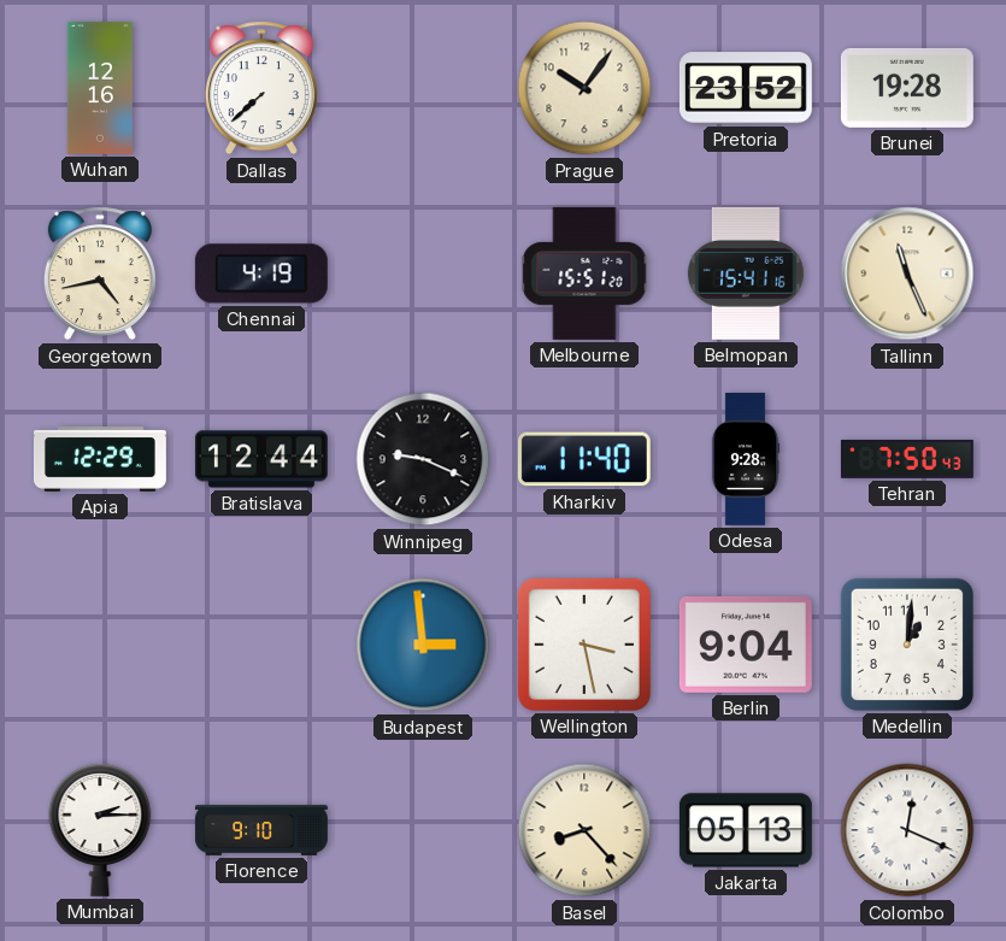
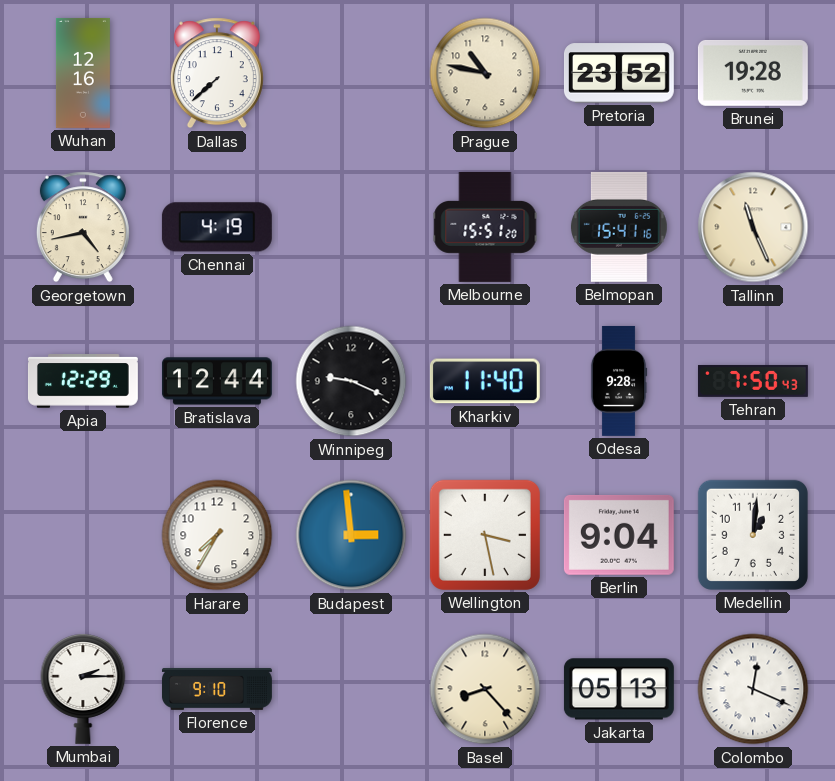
Prague: 10:06 -> 10:47
Harare: none -> 7:35
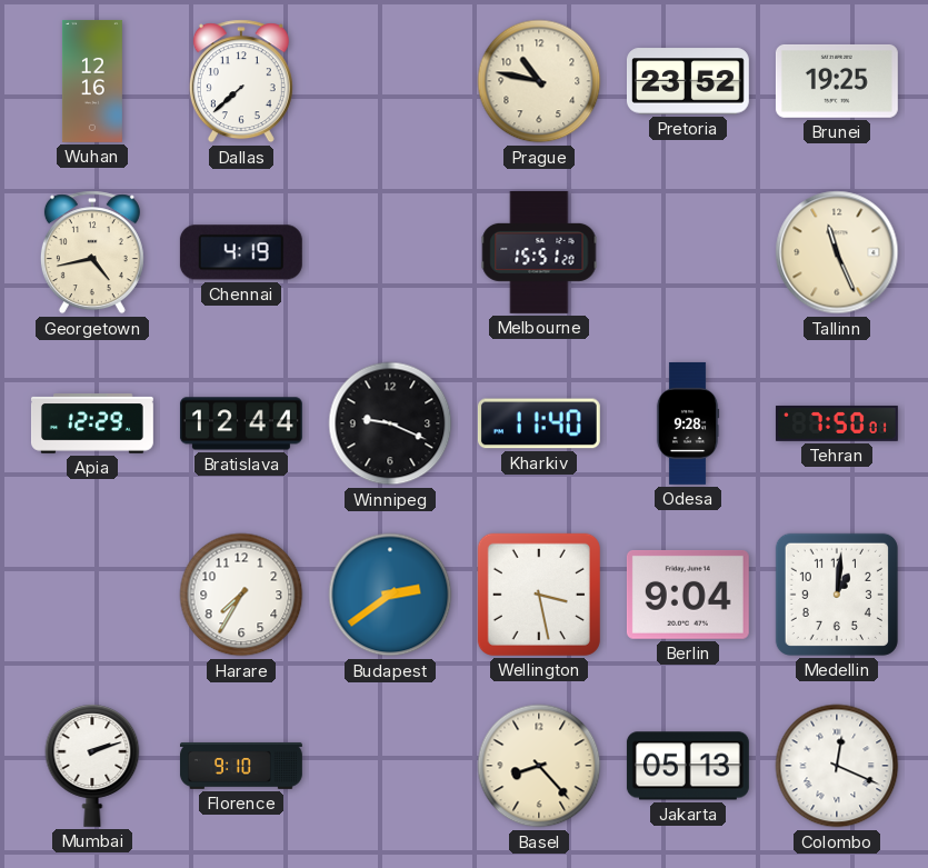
Brunei: 19:28 -> 19:25
Belmopan: 15:41 -> none
Tehran: 7:50:43 -> 7:50:01
Budapest: 2:59 -> 2:39
Mumbai: 2:15 -> 2:12
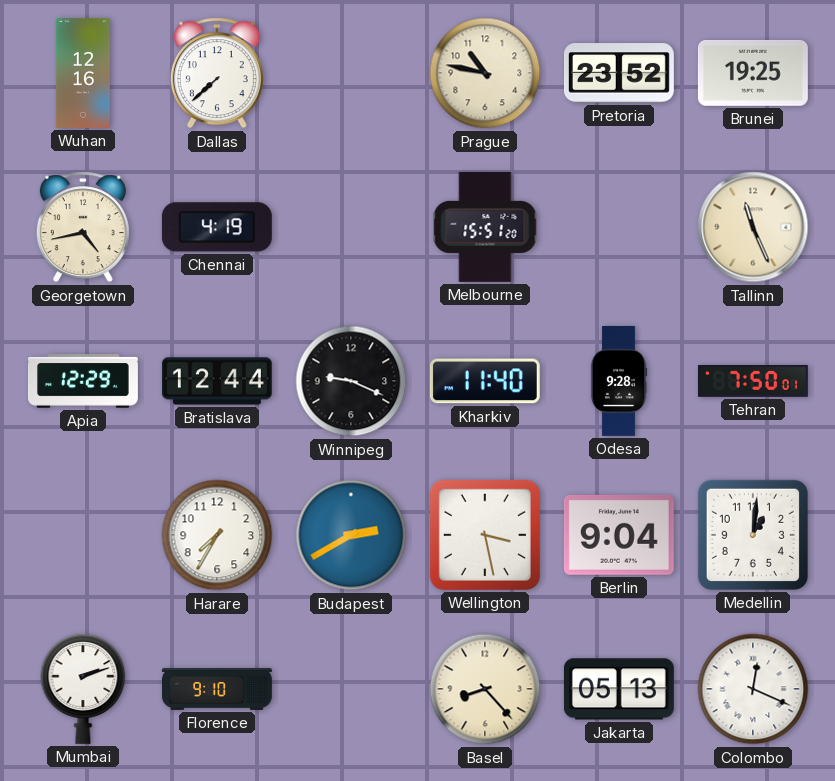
Budapest: 2:39 -> 2:40
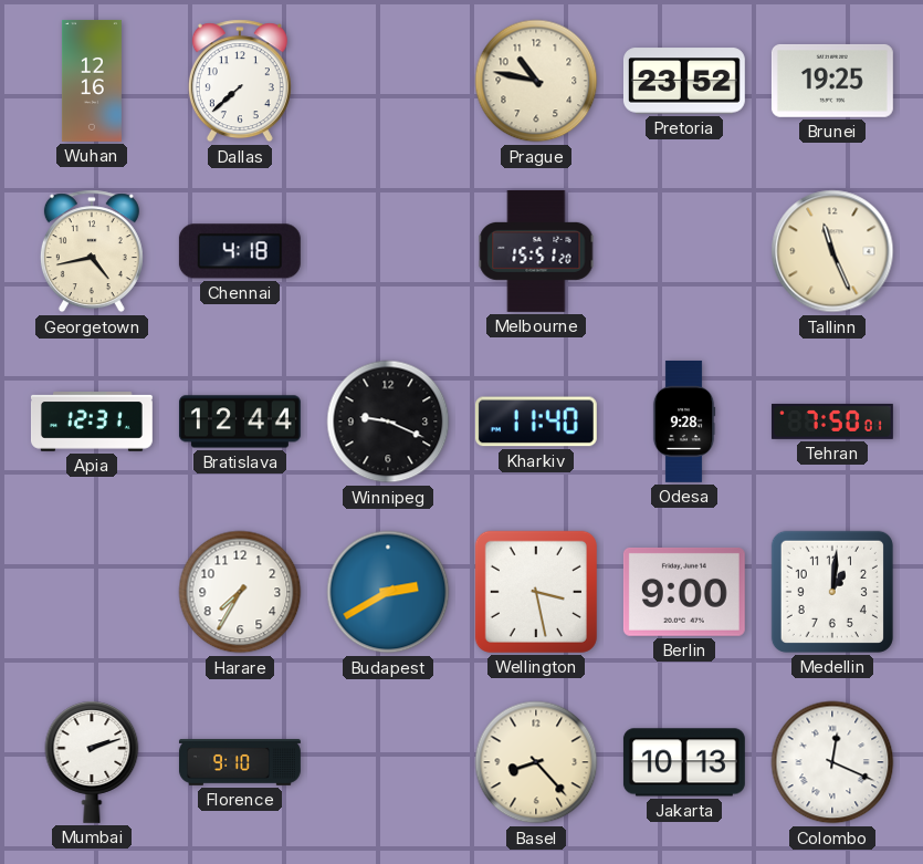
Chennai: 4:19 -> 4:18
Apia: 12:29 -> 12:31
Berlin: 9:04 -> 9:00
Jakarta: 05:13 -> 10:13
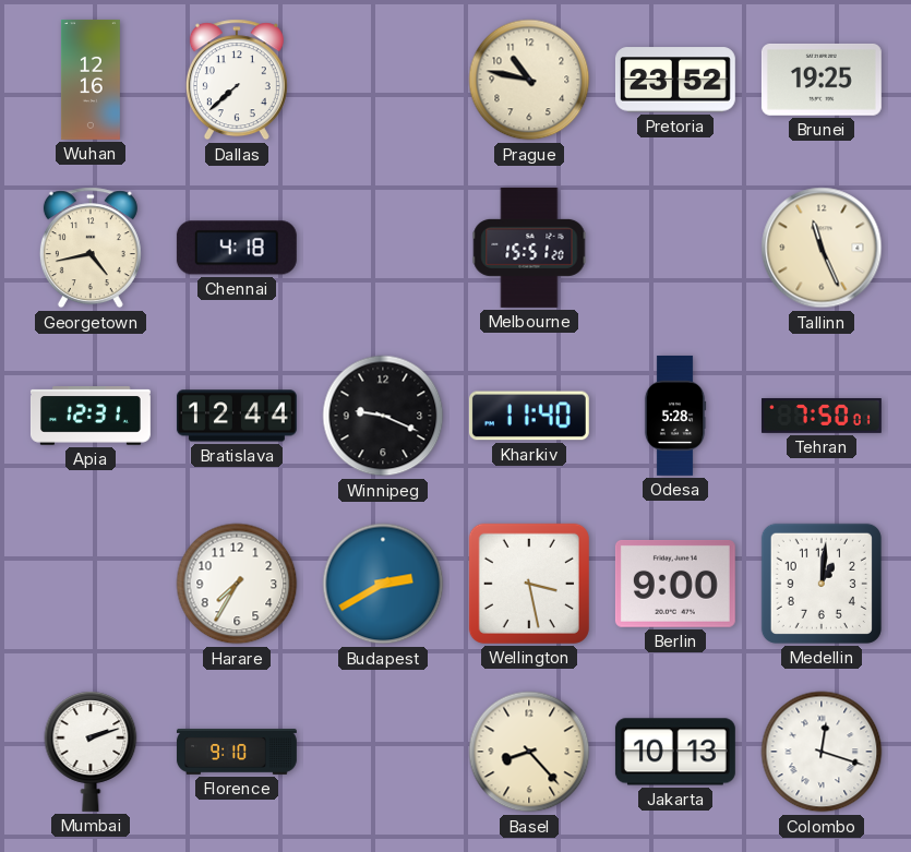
Odesa: 9:28 -> 5:28
Colombo: 12:19 -> 12:18
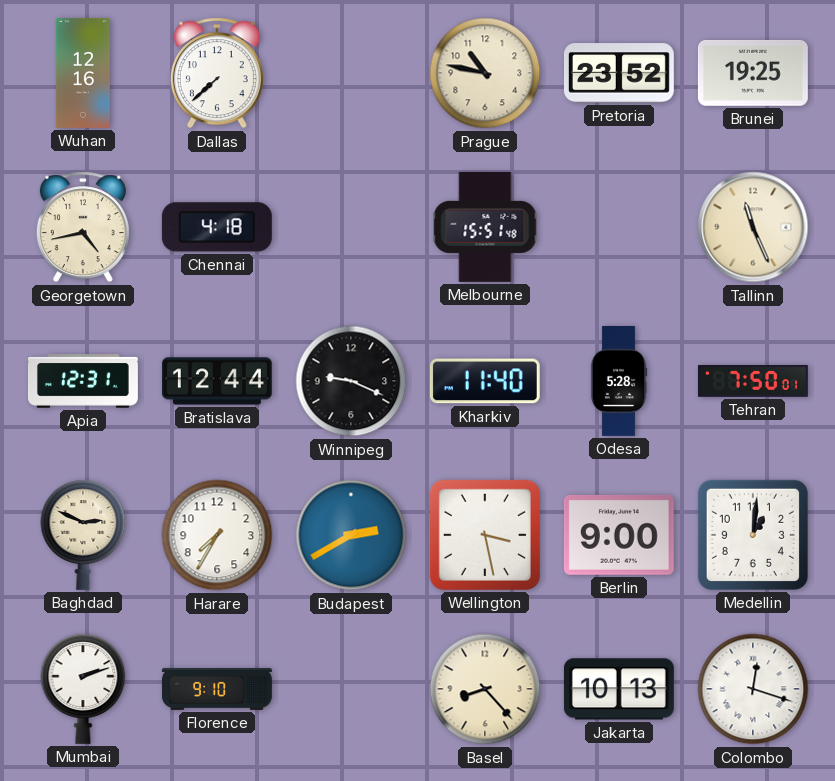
Melbourne: 15:51:20 -> 15:51:48
Baghdad: none -> 2:49
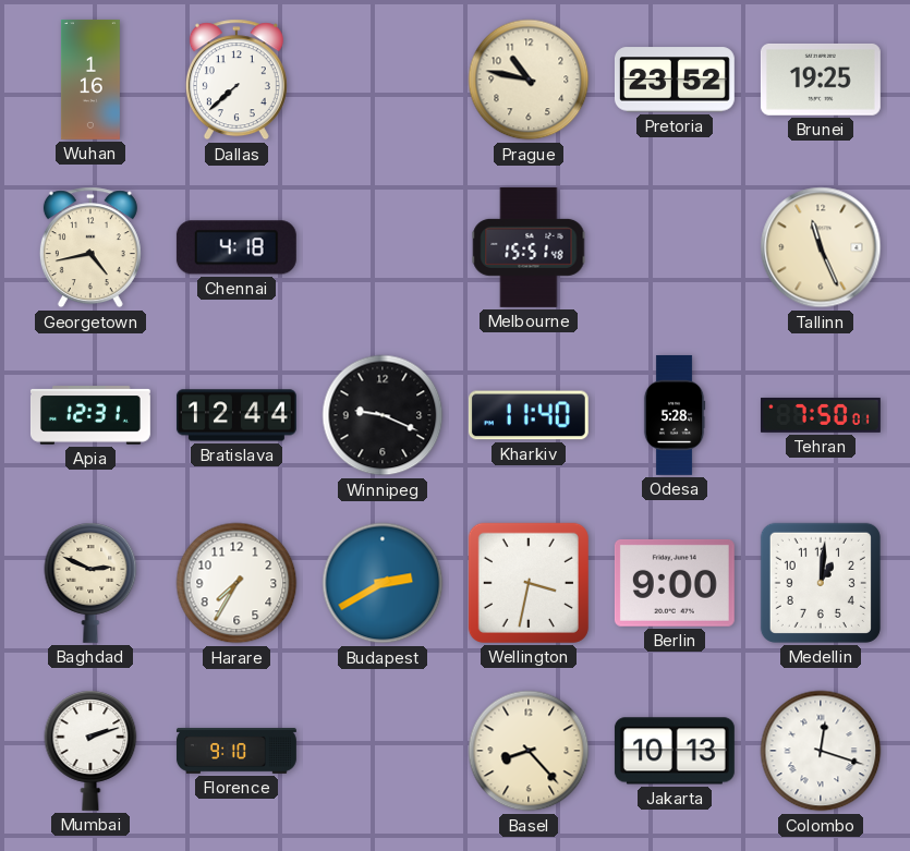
Wuhan: 12:16 -> 1:16
Wellington: 3:28 -> 3:32
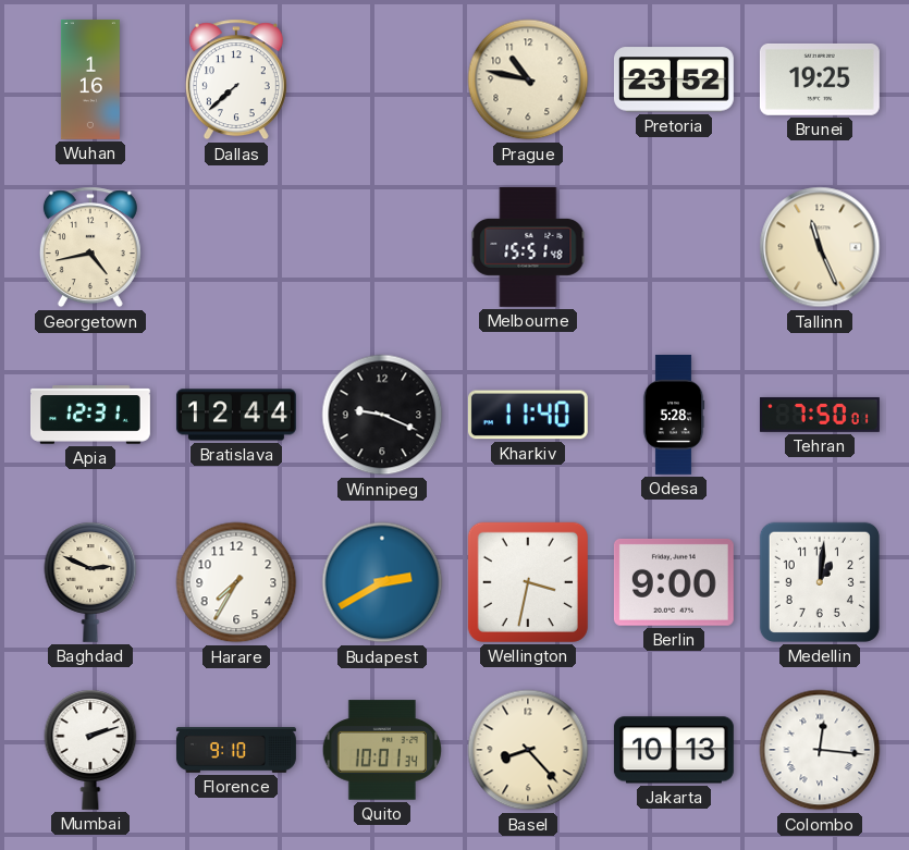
Chennai: 4:18 -> none
Quito: none -> 10:01
Colombo: 12:18 -> 12:16
